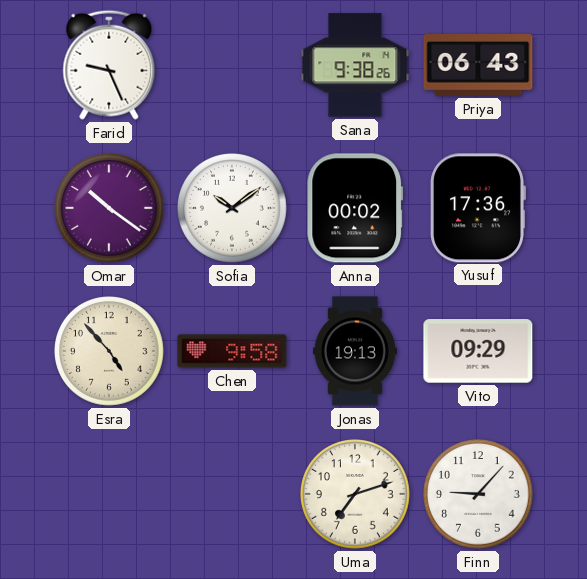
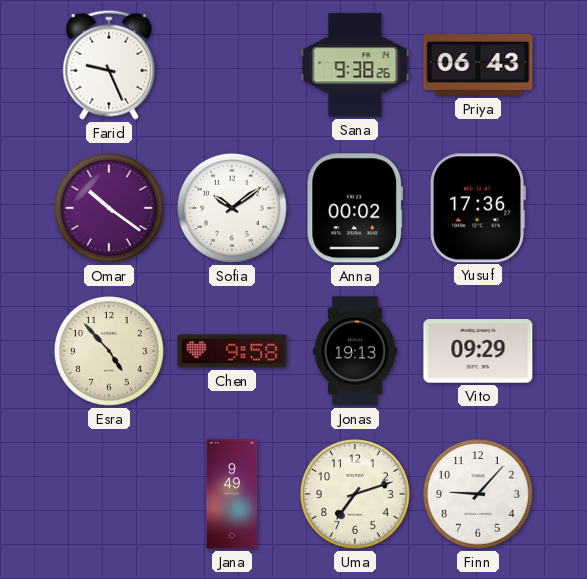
Jana: none -> 9:49
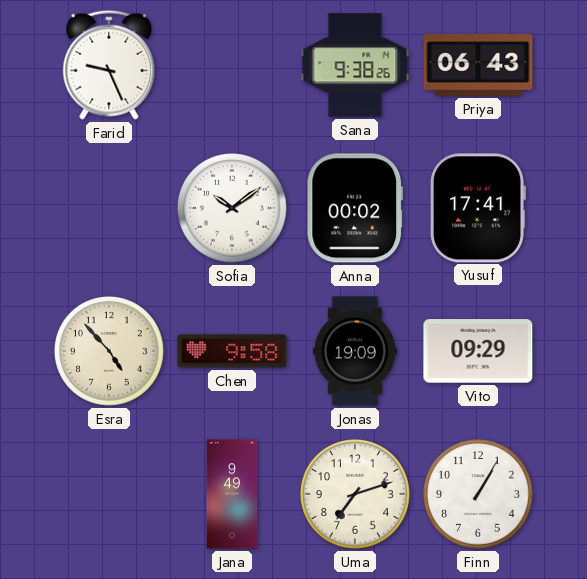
Omar: 10:21 -> none
Yusuf: 17:36 -> 17:41
Jonas: 19:13 -> 19:09
Finn: 9:07 -> 1:05
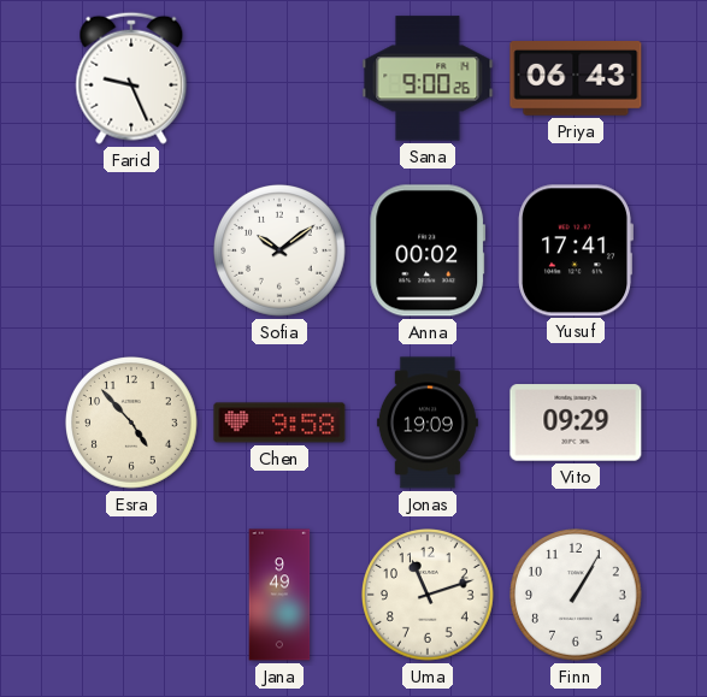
Sana: 9:38 -> 9:00
Uma: 7:12 -> 11:12
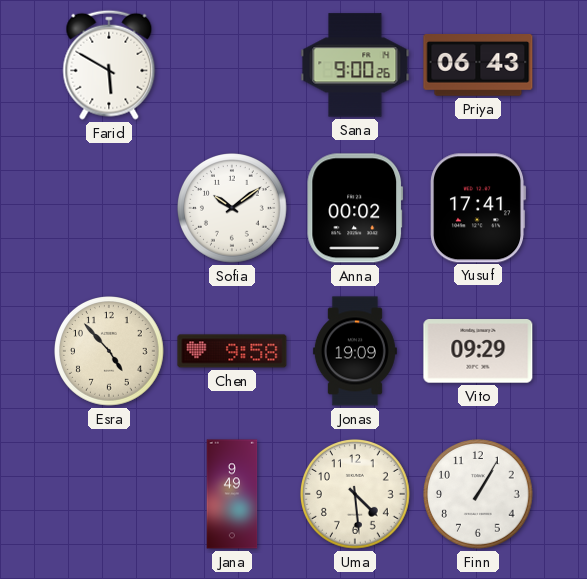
Farid: 9:26 -> 5:50
Uma: 11:12 -> 4:29
